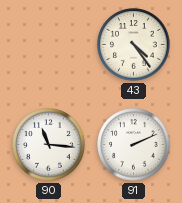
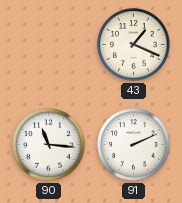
43: 4:24 -> 1:19
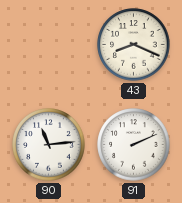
43: 1:19 -> 8:19
90: 11:16 -> 11:14
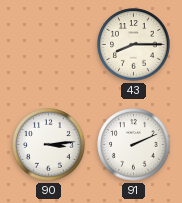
43: 8:19 -> 8:15
90: 11:14 -> 3:14
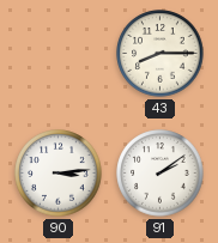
91: 2:11 -> 2:09
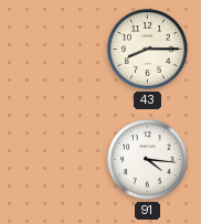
90: 3:14 -> none
91: 2:09 -> 4:16
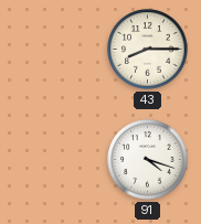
91: 4:16 -> 4:18
